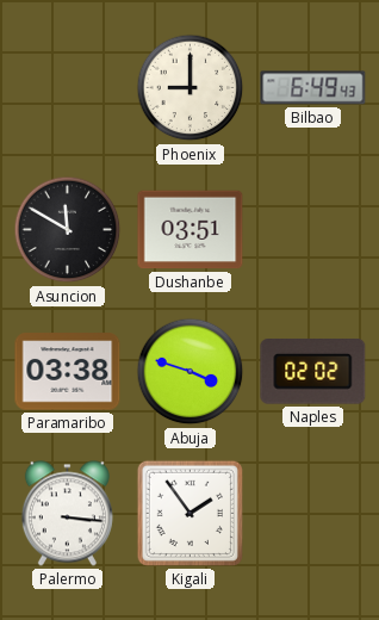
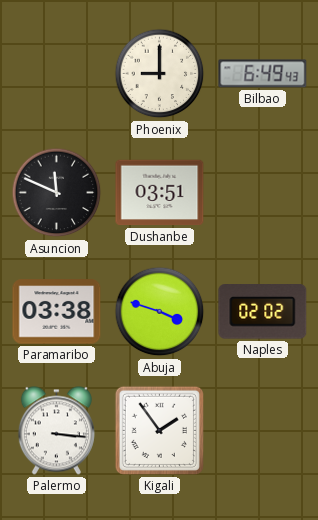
Asuncion: 11:50 -> 11:49
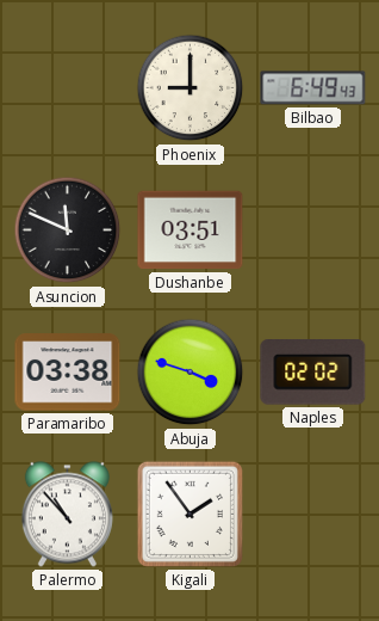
Palermo: 3:16 -> 10:53
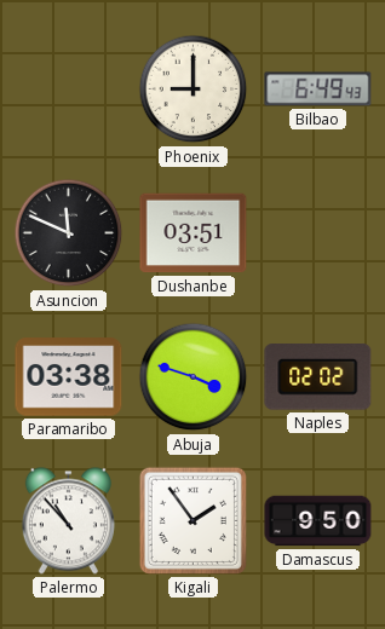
Damascus: none -> 9:50
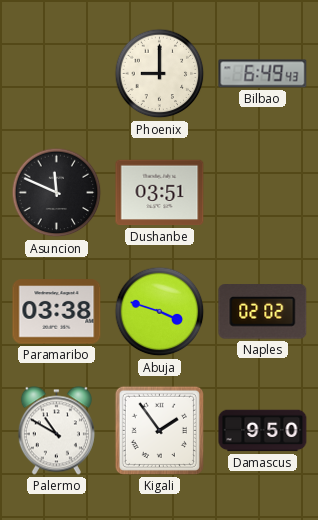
Palermo: 10:53 -> 10:50
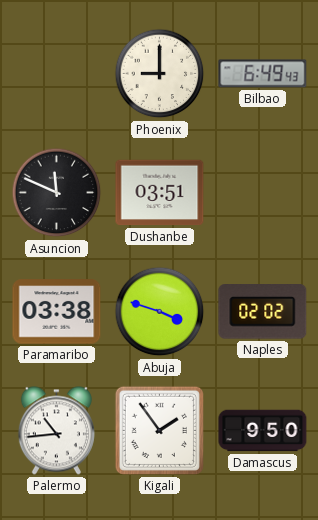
Palermo: 10:50 -> 10:44
